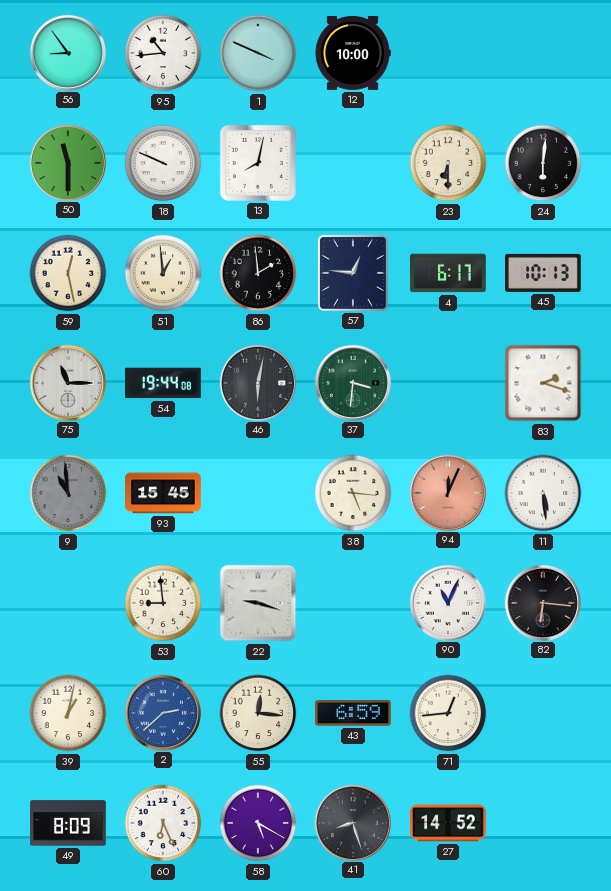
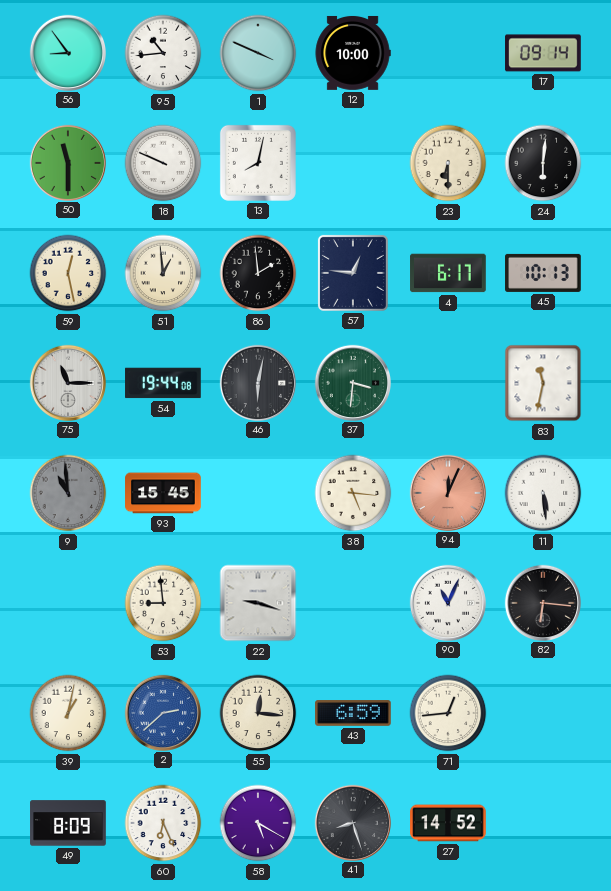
17: none -> 09:14
83: 2:18 -> 11:32
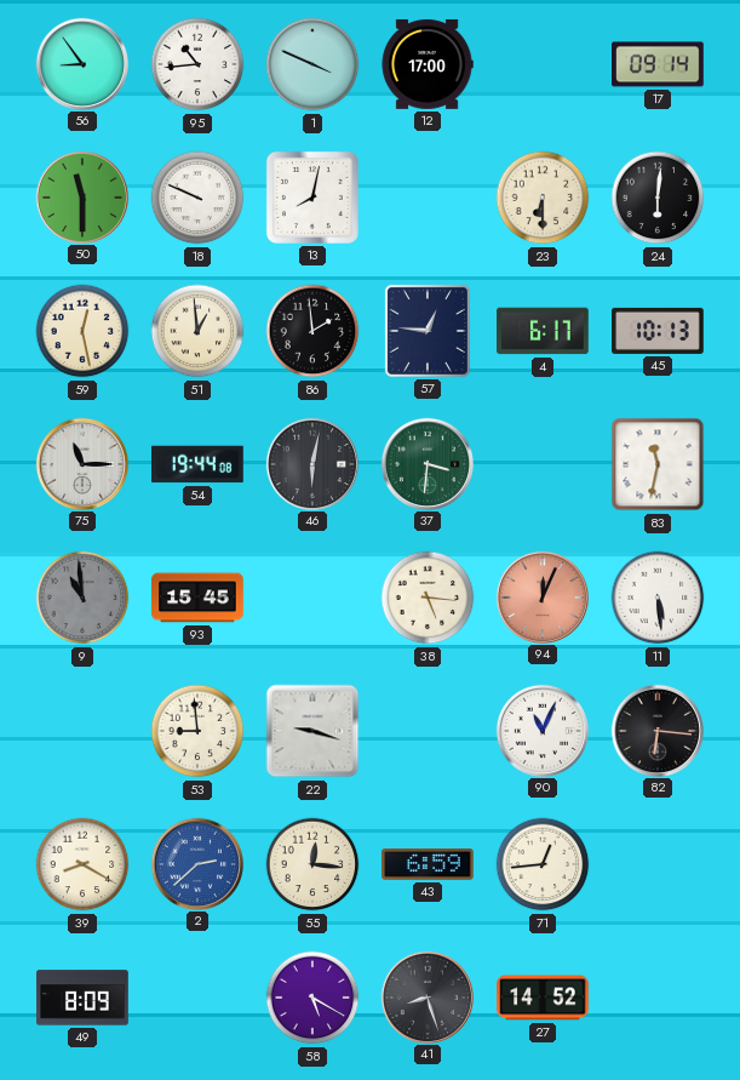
12: 10:00 -> 17:00
39: 1:02 -> 8:20
60: 6:26 -> none
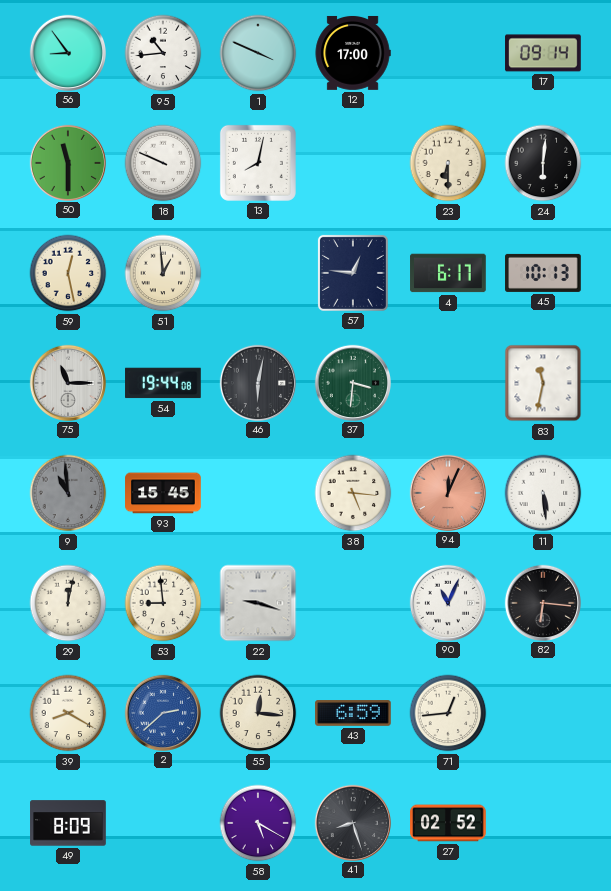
86: 1:59 -> none
29: none -> 12:02
27: 14:52 -> 02:52
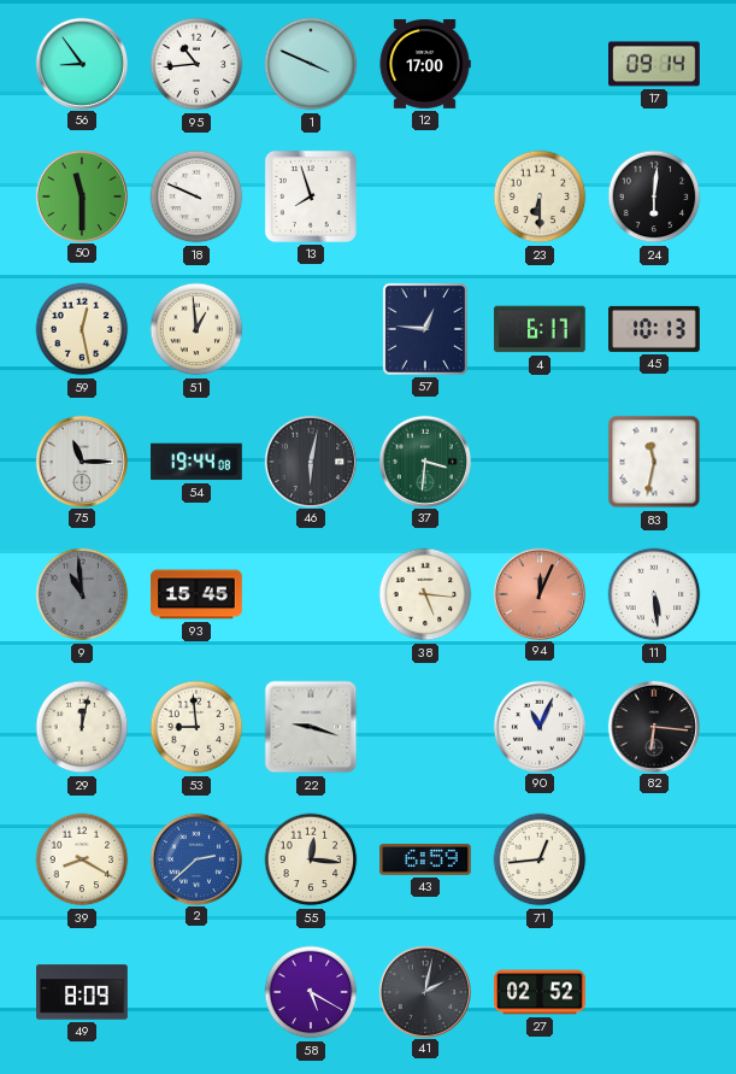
13: 8:02 -> 7:57
41: 8:27 -> 2:02
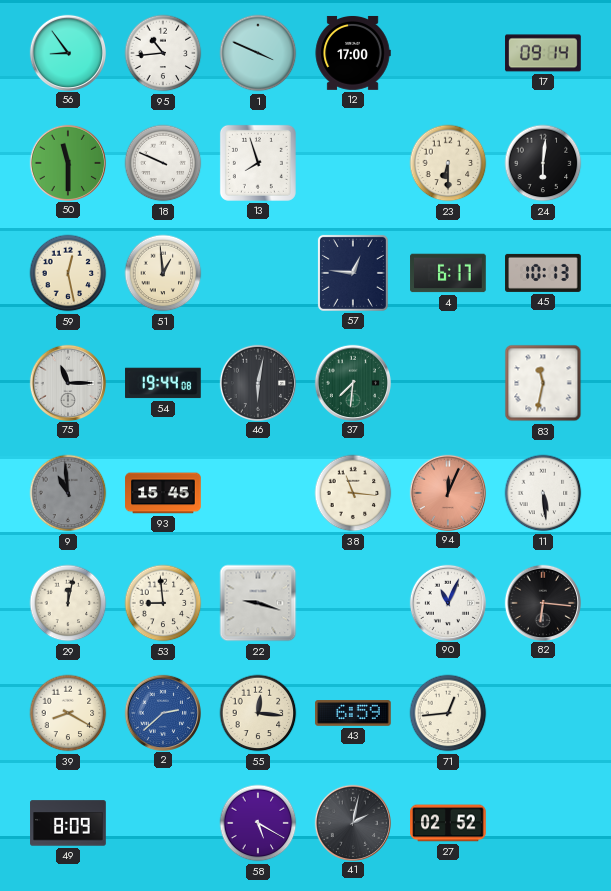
37: 3:31 -> 7:31
38: 5:16 -> 11:16
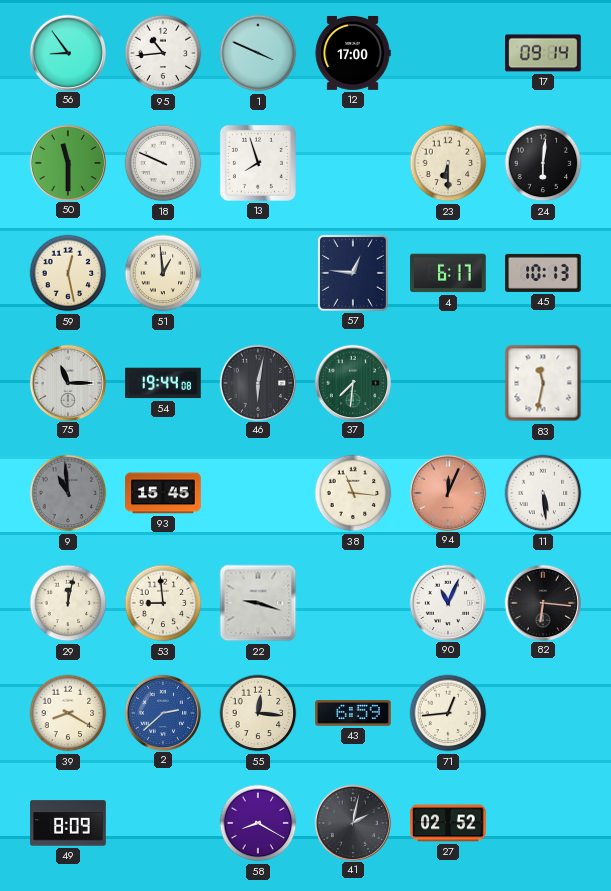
58: 5:20 -> 8:20
